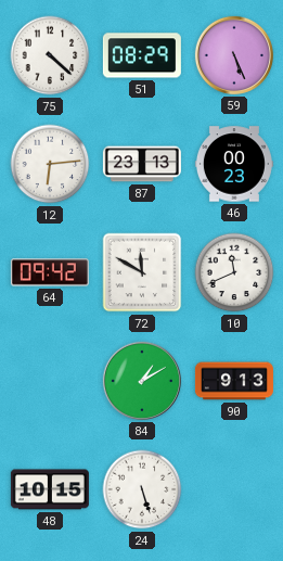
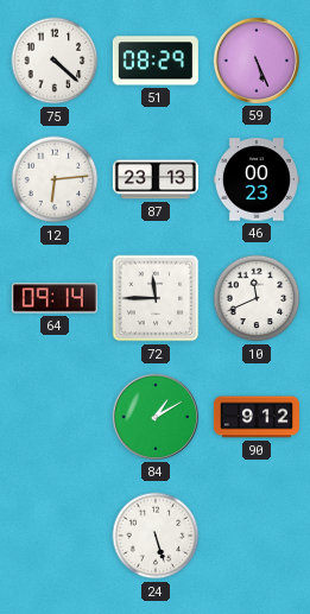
64: 09:42 -> 09:14
72: 11:50 -> 11:45
90: 9:13 -> 9:12
48: 10:15 -> none
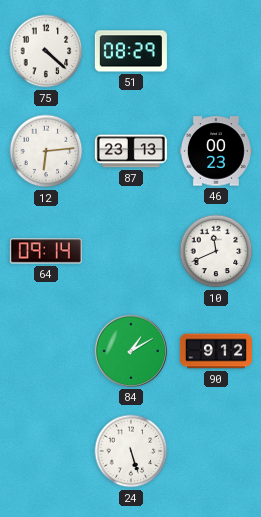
59: 5:26 -> none
72: 11:45 -> none
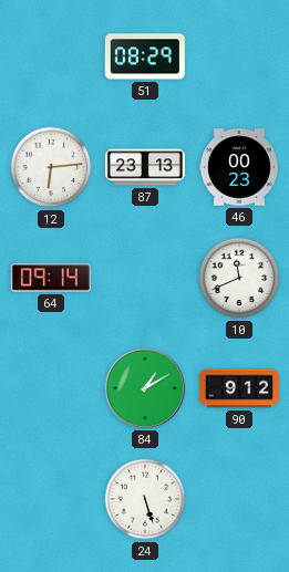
75: 4:22 -> none
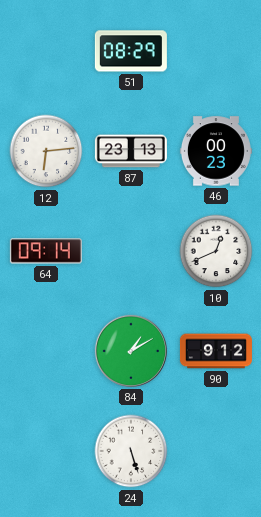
10: 11:41 -> 12:41
